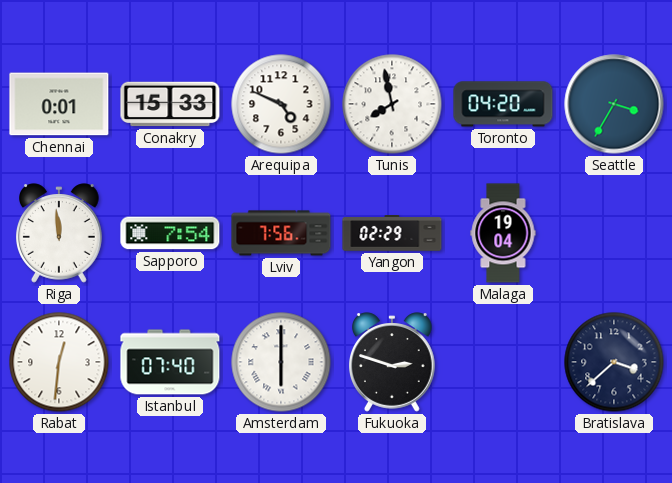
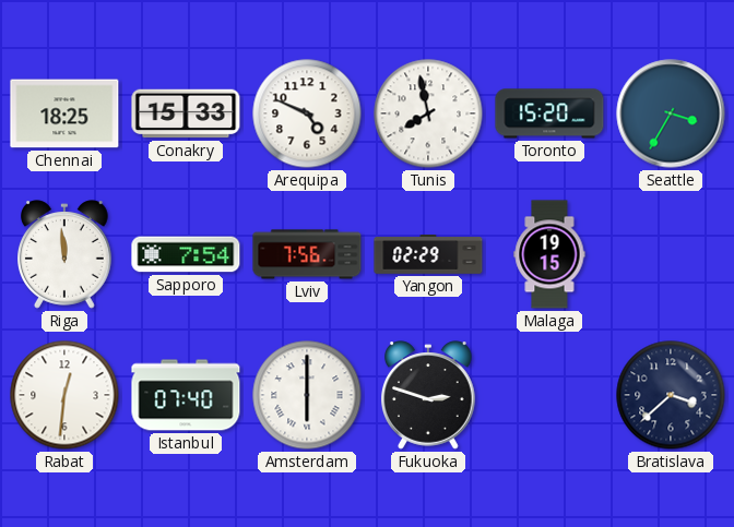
Chennai: 0:01 -> 18:25
Toronto: 04:20 -> 15:20
Malaga: 19:04 -> 19:15
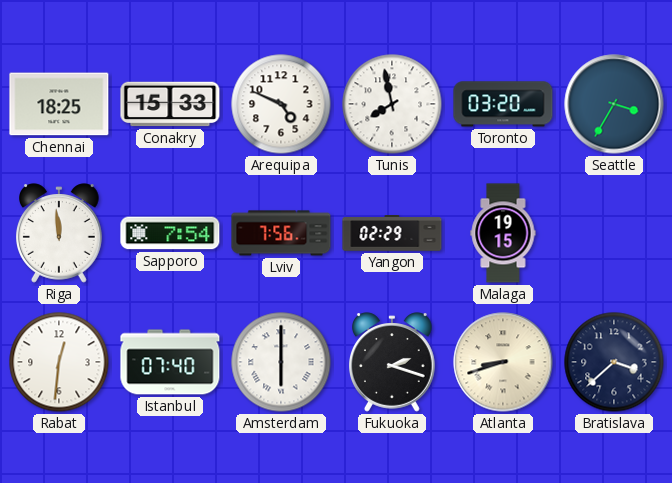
Toronto: 15:20 -> 03:20
Fukuoka: 2:48 -> 2:18
Atlanta: none -> 8:42
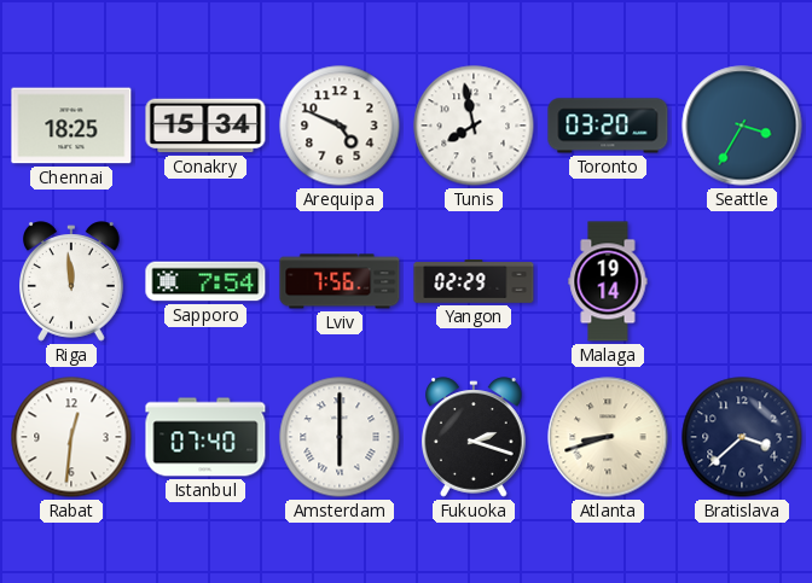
Conakry: 15:33 -> 15:34
Malaga: 19:15 -> 19:14
